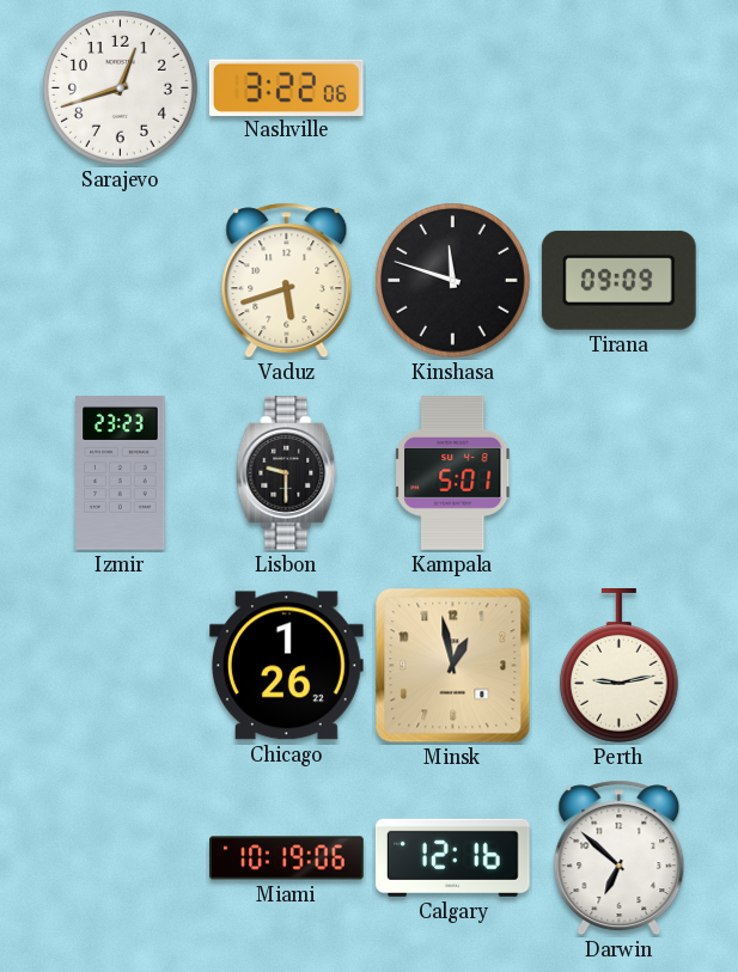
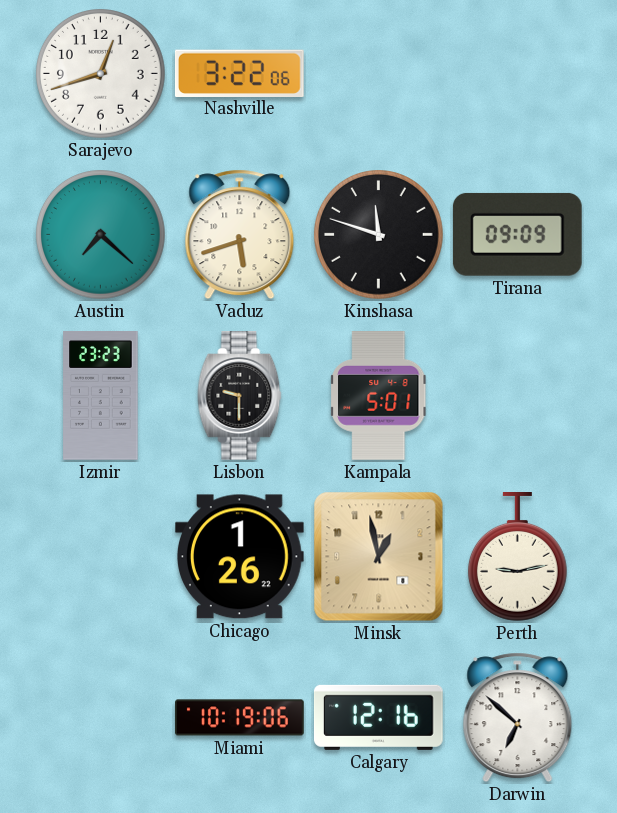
Austin: none -> 7:22
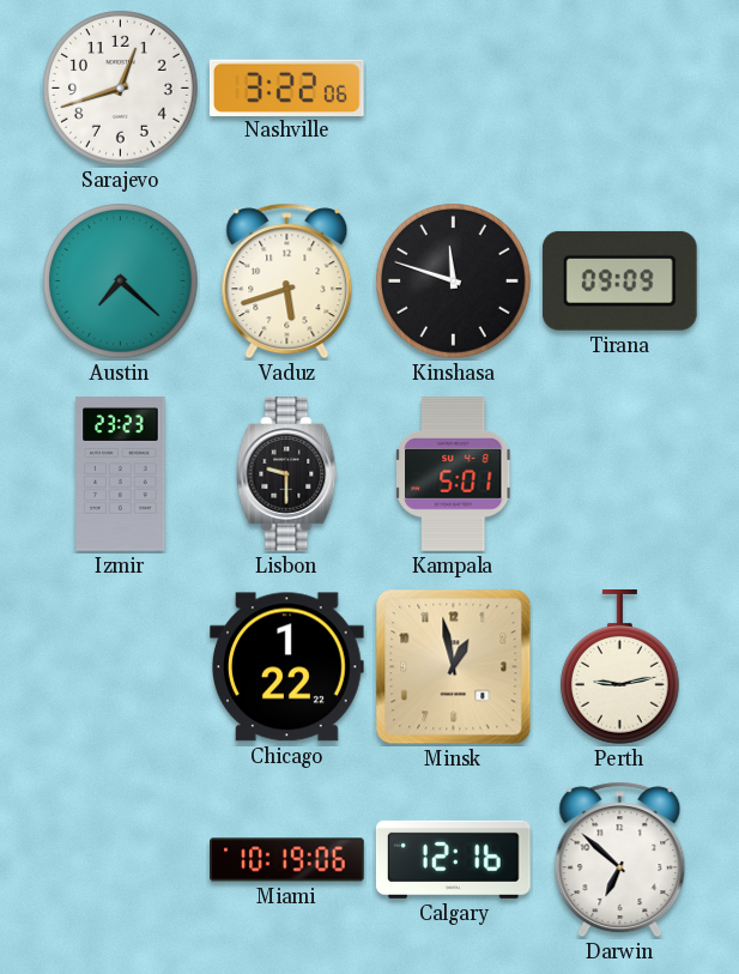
Chicago: 1:26 -> 1:22
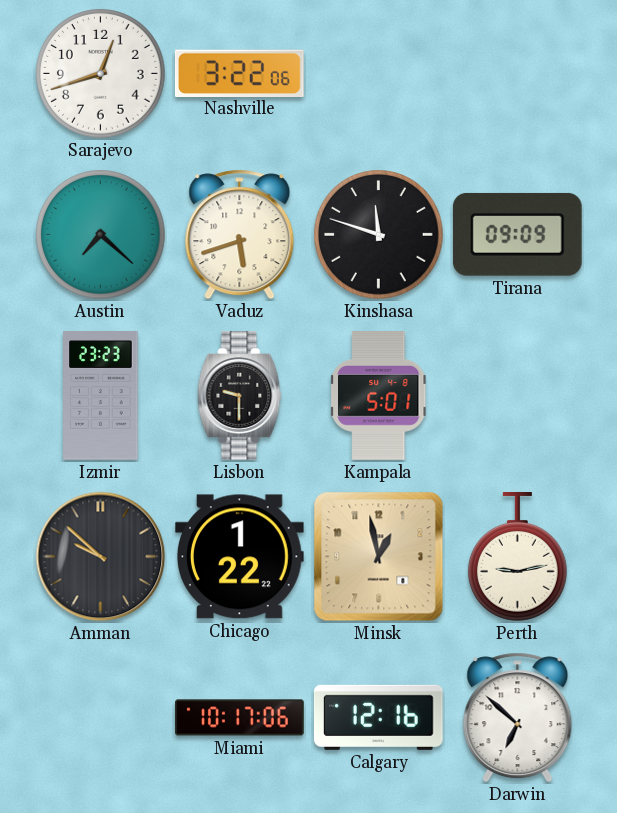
Amman: none -> 9:52
Miami: 10:19 -> 10:17
